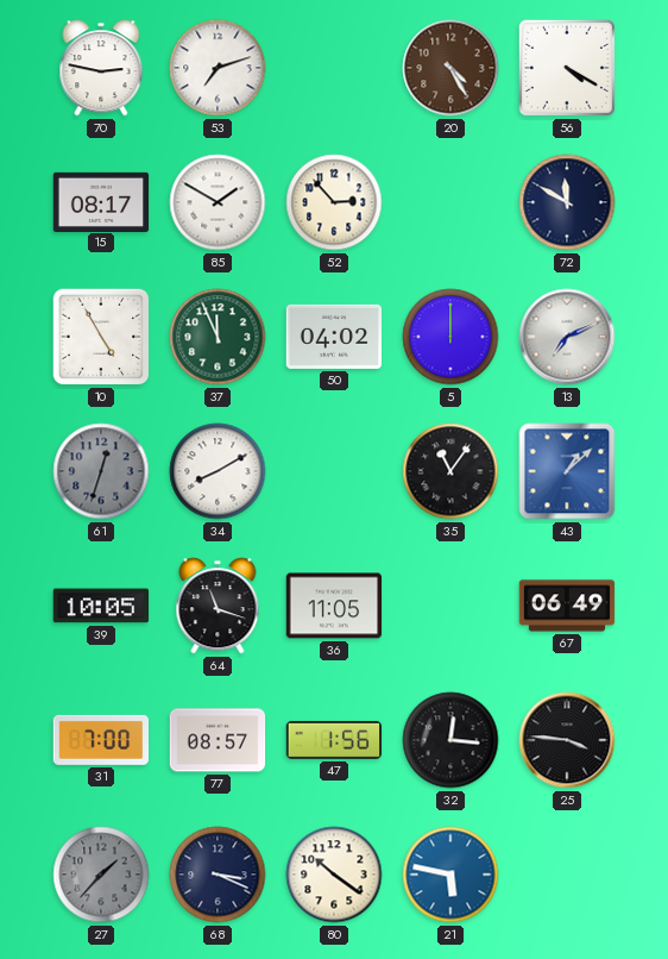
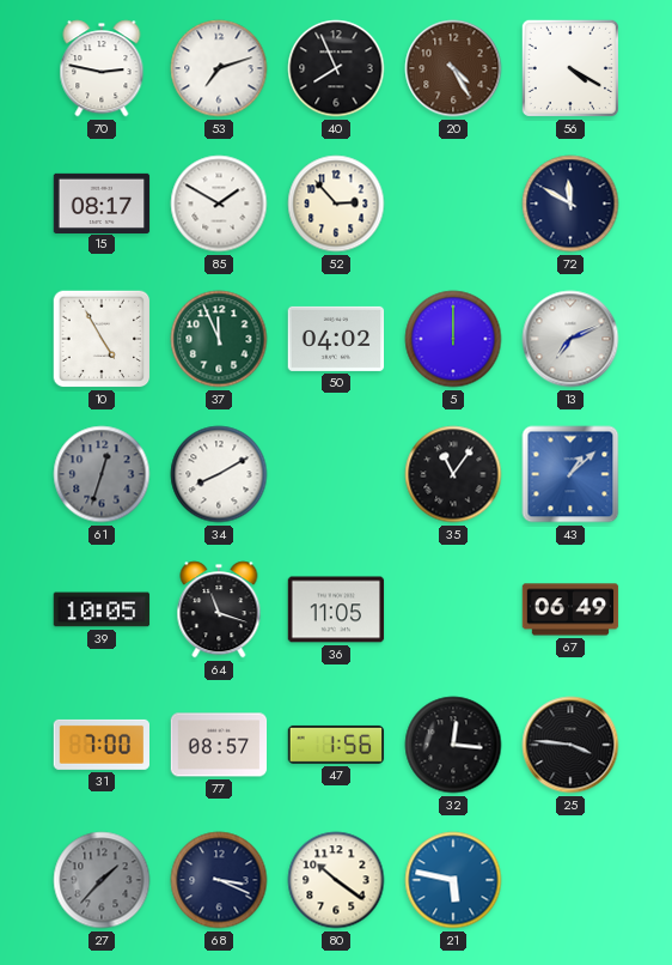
40: none -> 7:56
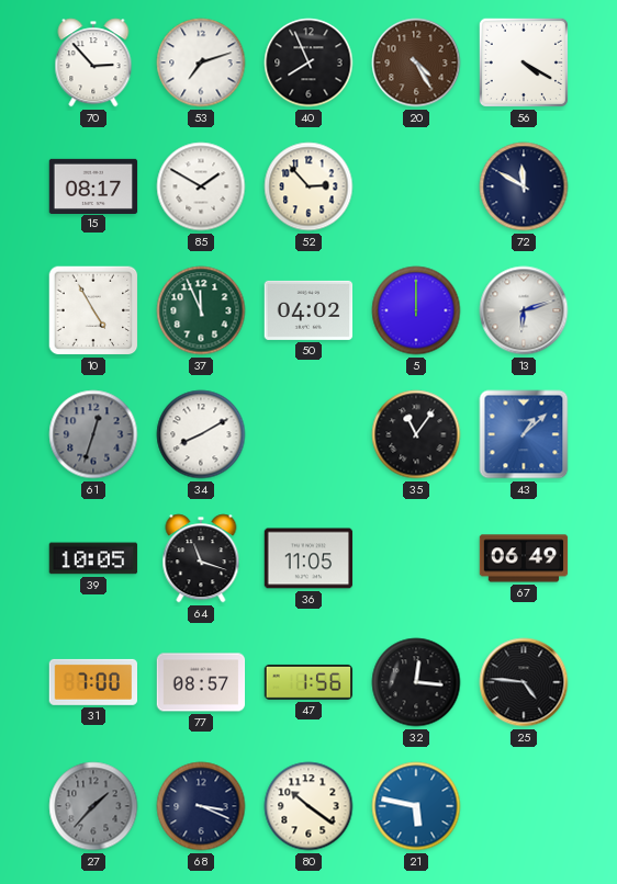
70: 2:47 -> 2:53
13: 7:11 -> 6:12
25: 3:46 -> 4:46
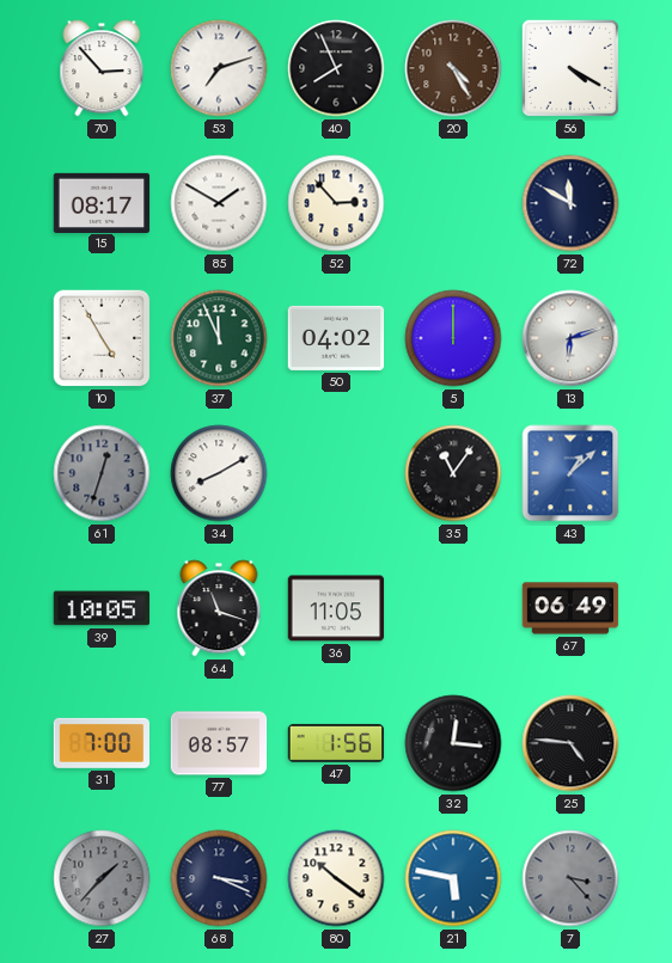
7: none -> 3:23
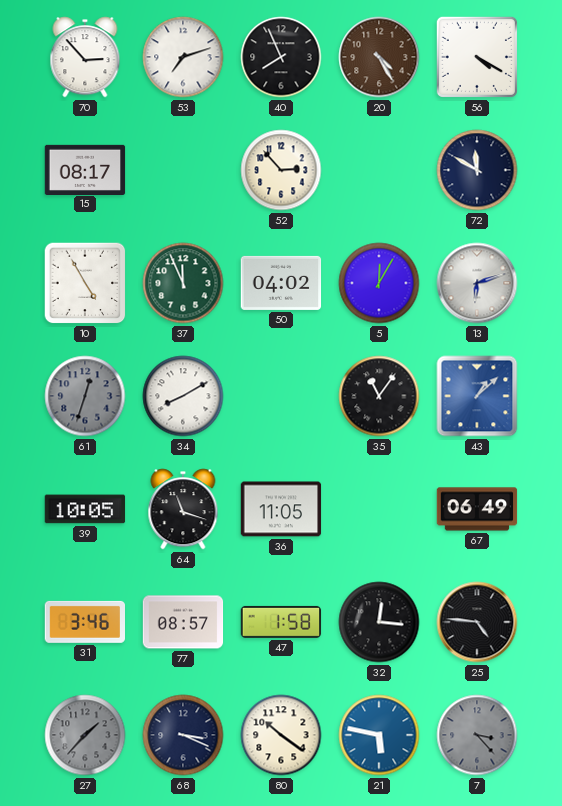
85: 1:50 -> none
5: 12:00 -> 12:05
31: 7:00 -> 3:46
47: 1:56 -> 1:58
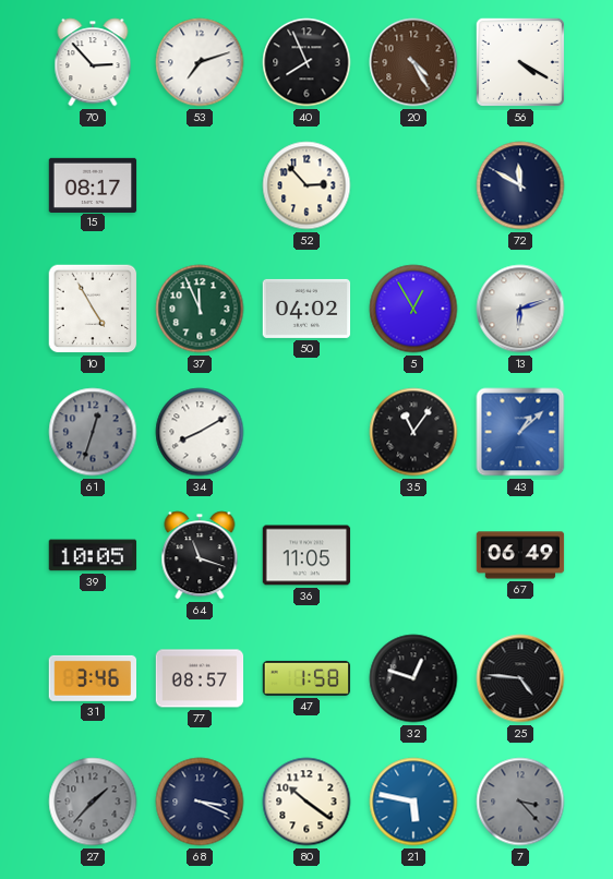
5: 12:05 -> 12:55
32: 12:16 -> 12:48
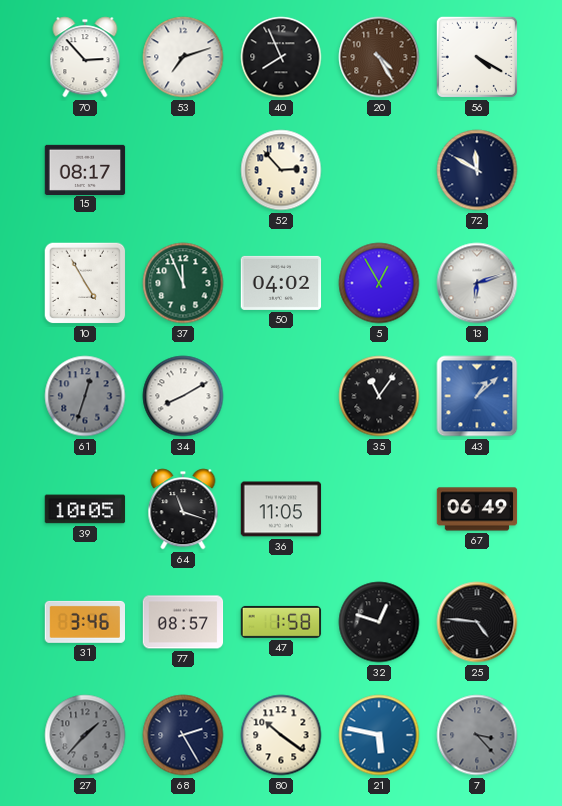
68: 3:19 -> 2:25
